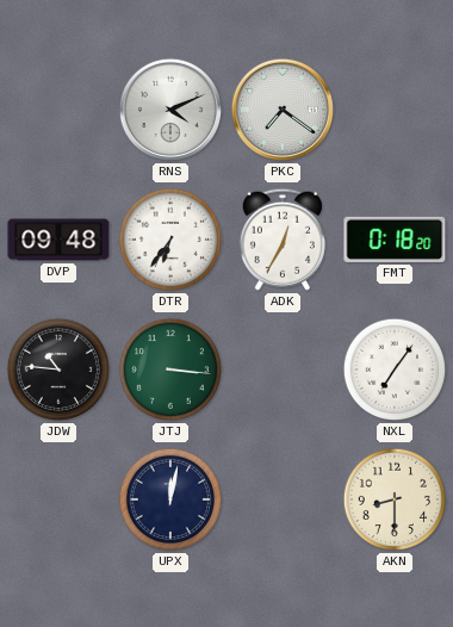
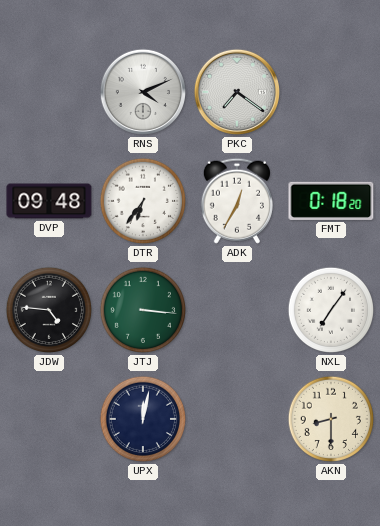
JDW: 10:46 -> 4:46
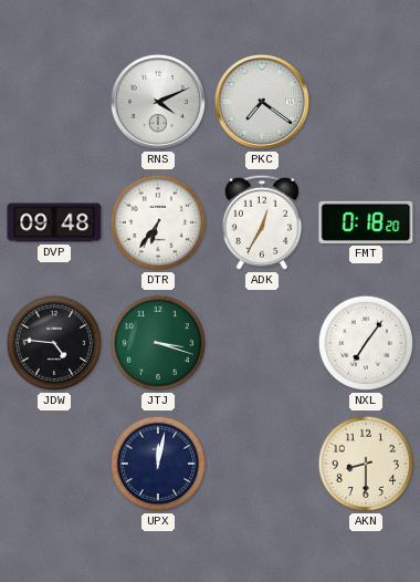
JTJ: 3:16 -> 3:18
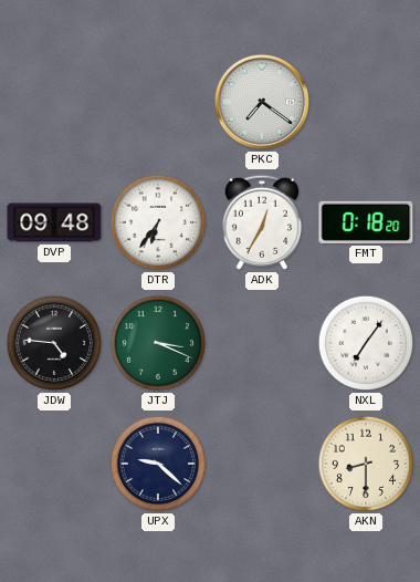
RNS: 4:11 -> none
JTJ: 3:18 -> 3:19
UPX: 12:02 -> 9:22
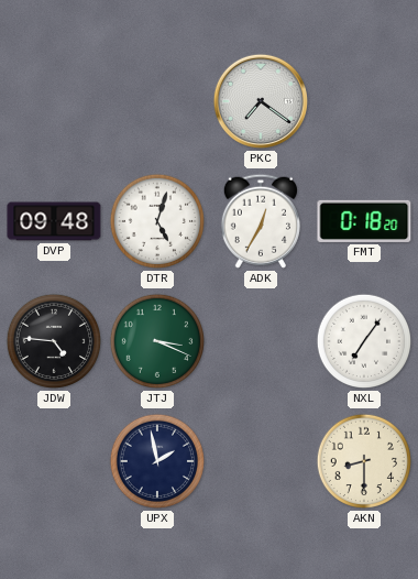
DTR: 6:36 -> 5:03
UPX: 9:22 -> 1:58
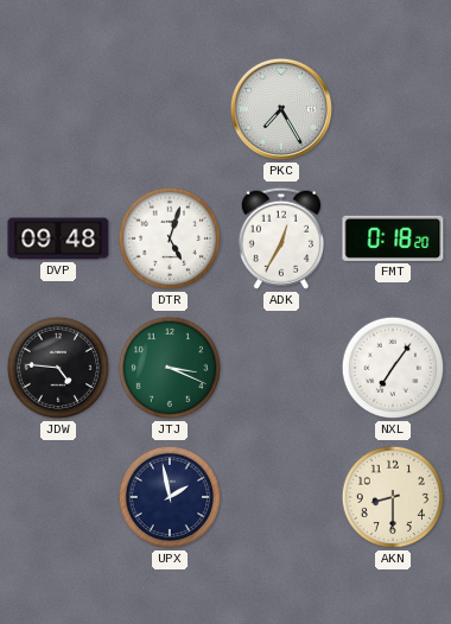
PKC: 7:21 -> 7:25
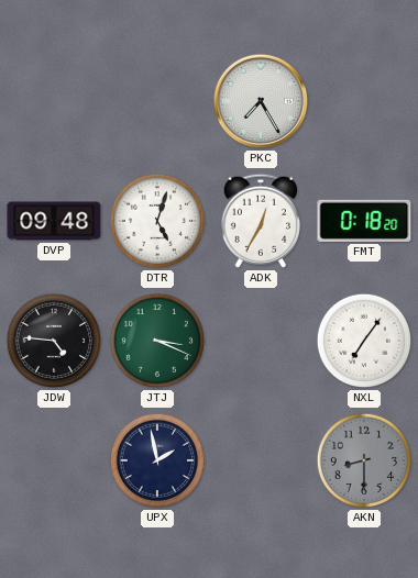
AKN dial: cream -> grey
